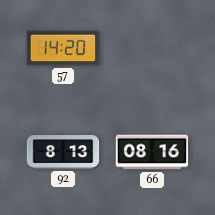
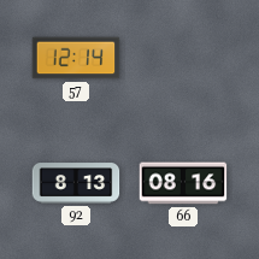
57: 14:20 -> 12:14
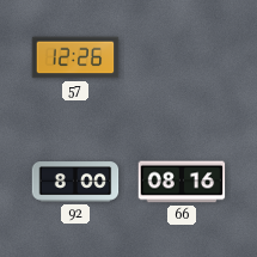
57: 12:14 -> 12:26
92: 8:13 -> 8:00
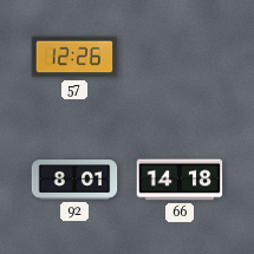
92: 8:00 -> 8:01
66: 08:16 -> 14:18
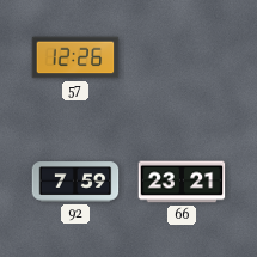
92: 8:01 -> 7:59
66: 14:18 -> 23:21
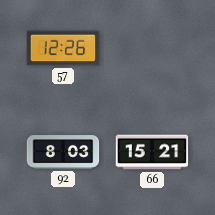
92: 7:59 -> 8:03
66: 23:21 -> 15:21
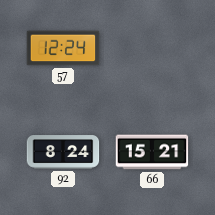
57: 12:26 -> 12:24
92: 8:03 -> 8:24
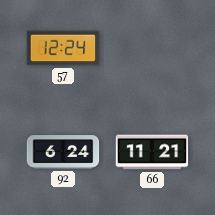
92: 8:24 -> 6:24
66: 15:21 -> 11:21
